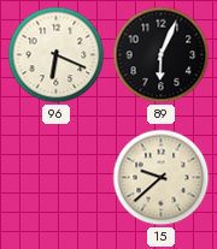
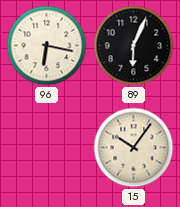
96: 6:19 -> 6:17
15: 9:38 -> 10:06
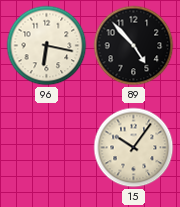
89: 6:04 -> 4:53
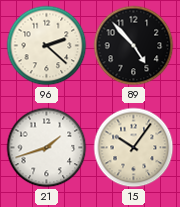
96: 6:17 -> 2:22
21: none -> 1:42
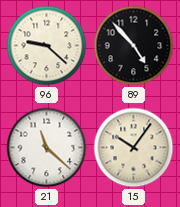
96: 2:22 -> 9:22
21: 1:42 -> 11:22
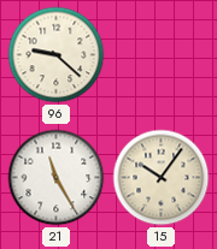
89: 4:53 -> none
21: 11:22 -> 11:25
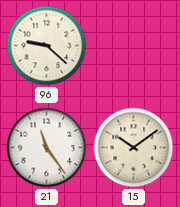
21: 11:25 -> 11:24
15: 10:06 -> 10:09
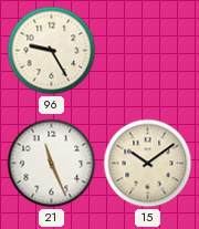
96: 9:22 -> 9:25
21: 11:24 -> 11:26
